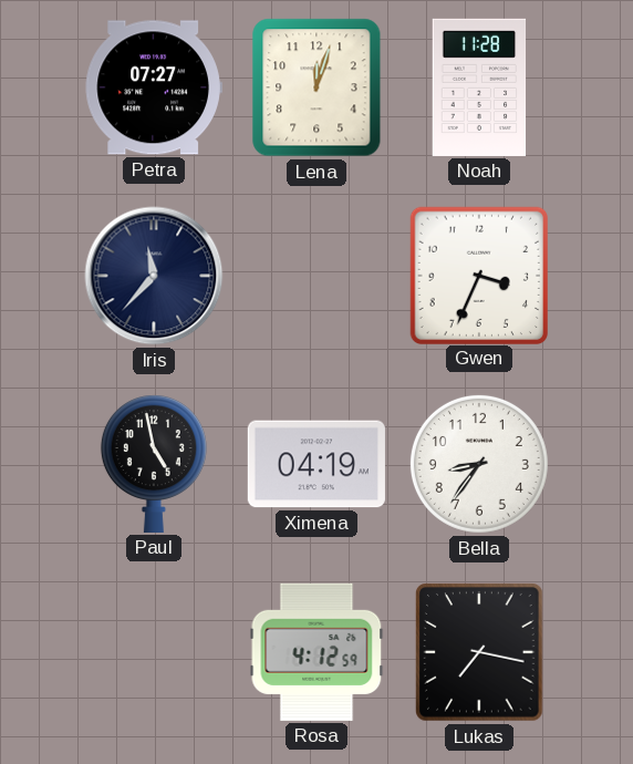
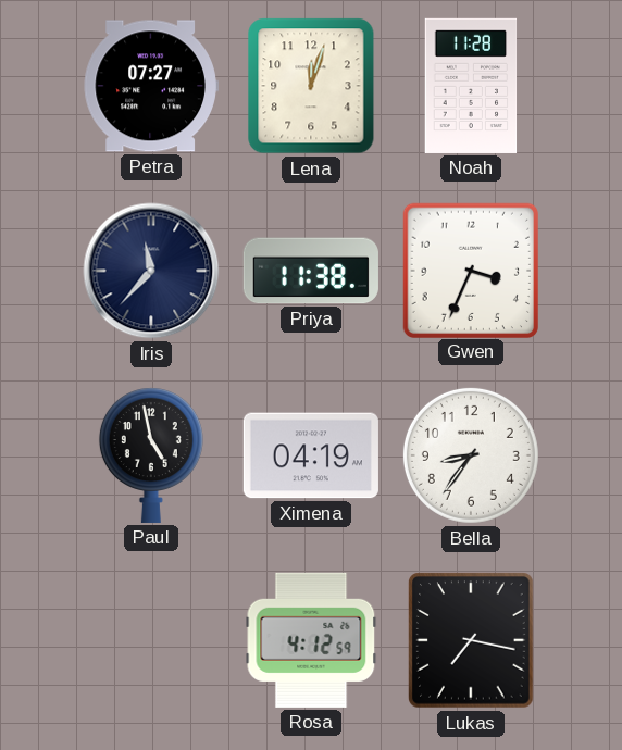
Priya: none -> 11:38
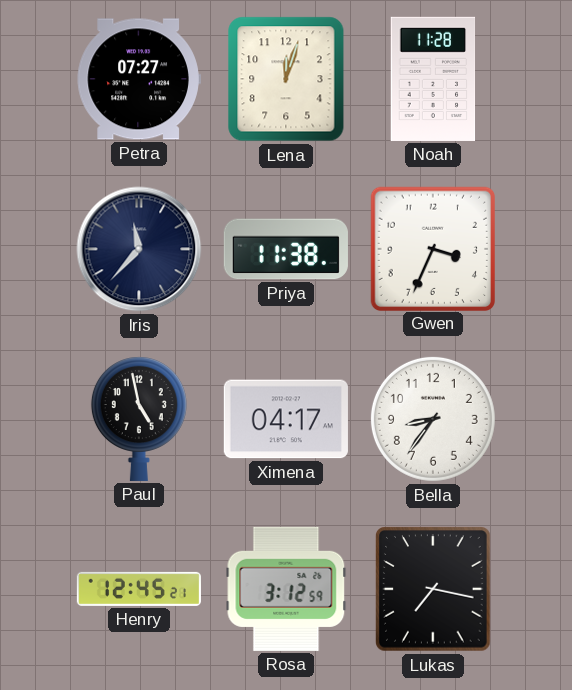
Ximena: 04:19 -> 04:17
Henry: none -> 12:45
Rosa: 4:12 -> 3:12
